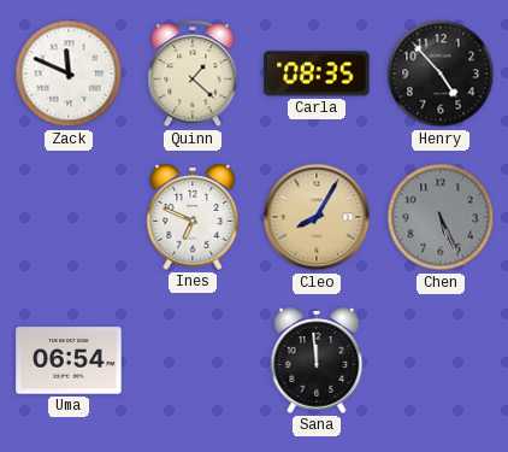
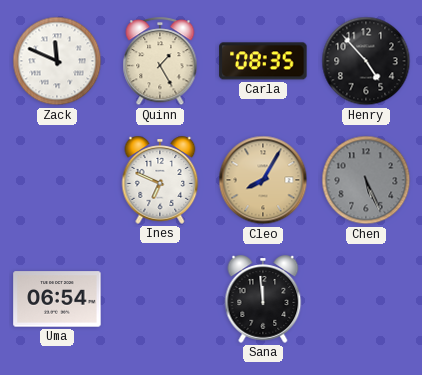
Quinn: 1:22 -> 1:25
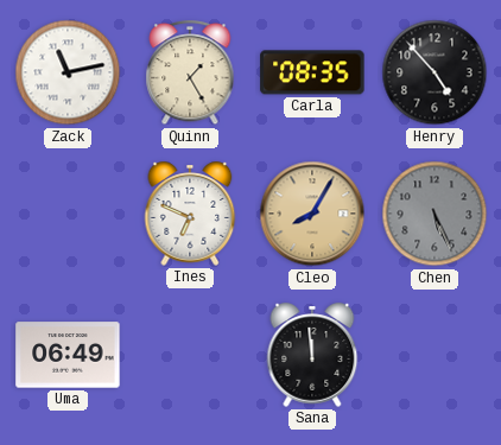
Zack: 11:49 -> 11:13
Uma: 06:54 -> 06:49
